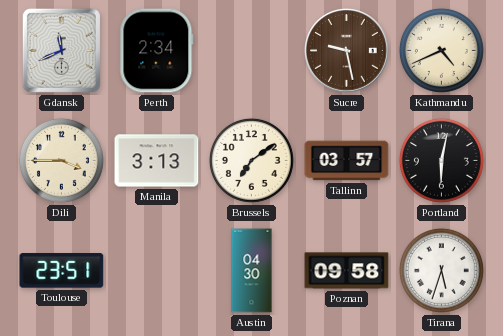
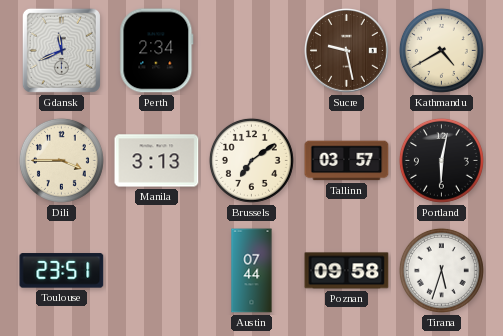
Kathmandu: 4:41 -> 4:40
Austin: 04:30 -> 07:44
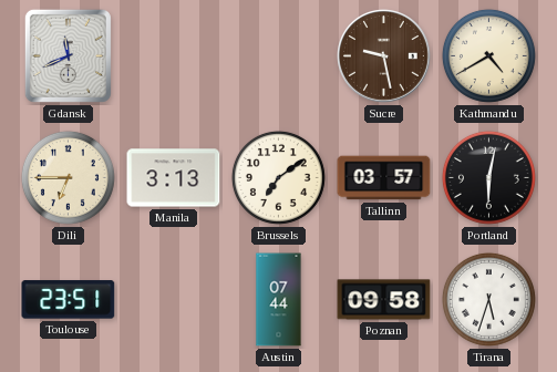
Perth: 2:34 -> none
Dili: 3:45 -> 6:45
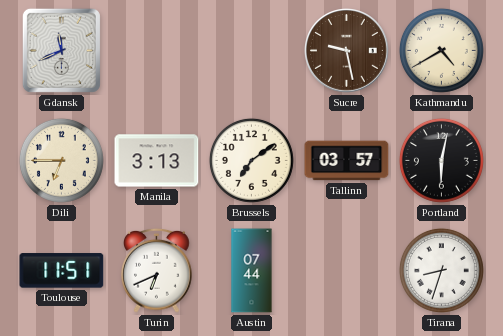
Toulouse: 23:51 -> 11:51
Turin: none -> 6:41
Poznan: 09:58 -> none
Tirana: 5:33 -> 8:33
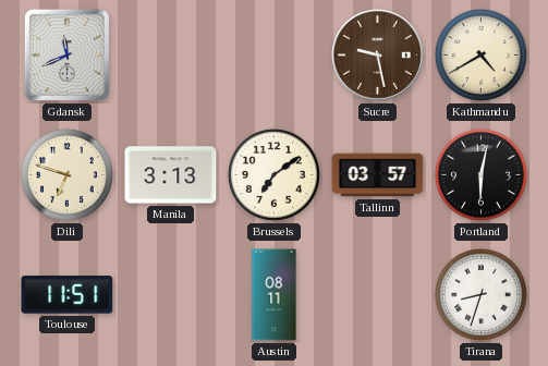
Dili: 6:45 -> 6:48
Turin: 6:41 -> none
Austin: 07:44 -> 08:11
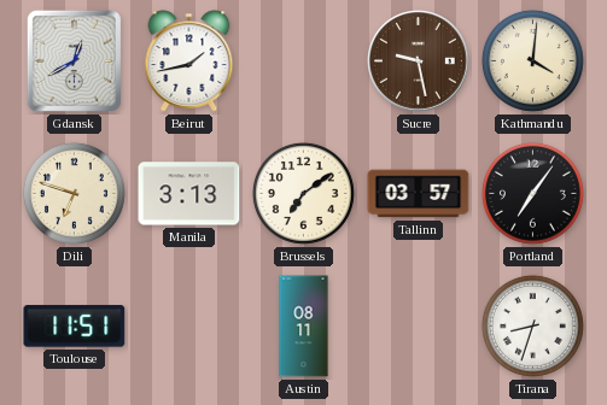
Gdansk: 11:41 -> 12:40
Beirut: none -> 1:43
Kathmandu: 4:40 -> 4:01
Portland: 6:02 -> 7:06
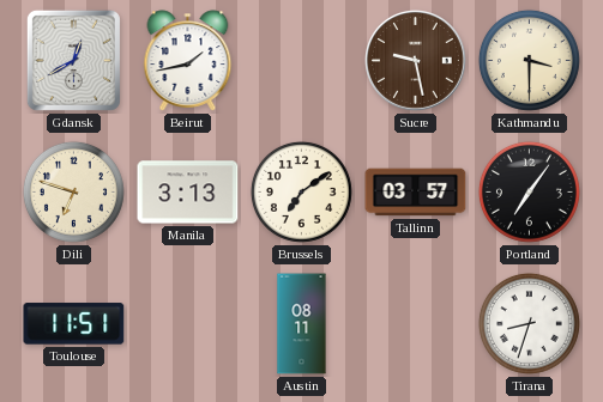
Kathmandu: 4:01 -> 3:30
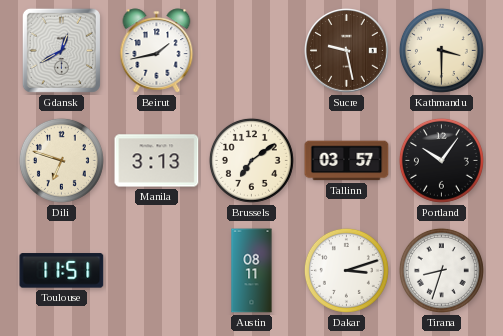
Portland: 7:06 -> 10:06
Dakar: none -> 3:12
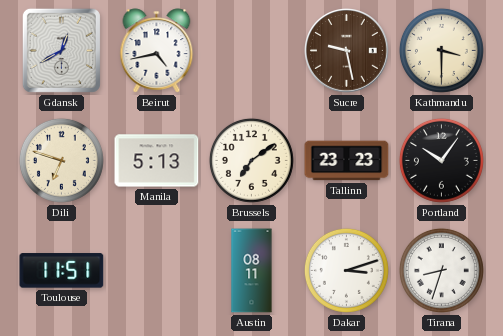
Beirut: 1:43 -> 4:43
Manila: 3:13 -> 5:13
Tallinn: 03:57 -> 23:23
